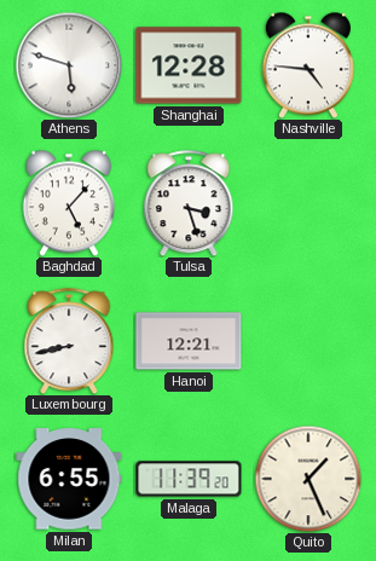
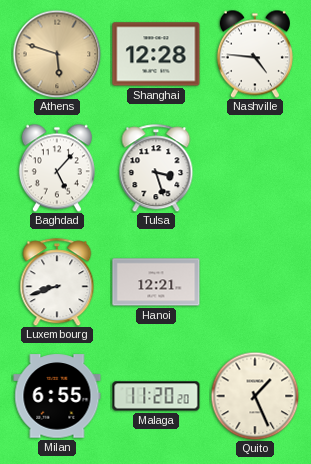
Athens dial: white -> champagne
Luxembourg: 8:43 -> 8:42
Malaga: 11:39 -> 11:20
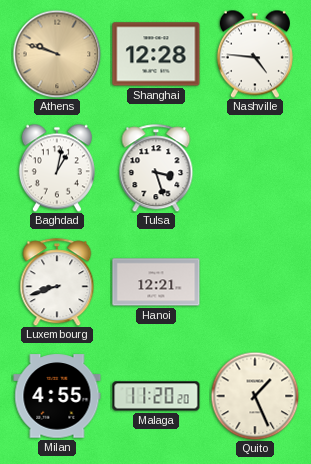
Athens: 5:48 -> 9:48
Baghdad: 5:07 -> 1:02
Milan: 6:55 -> 4:55
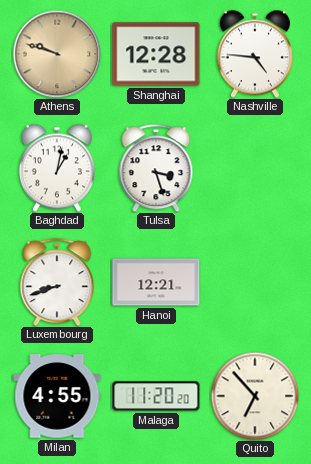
Quito: 1:26 -> 6:53
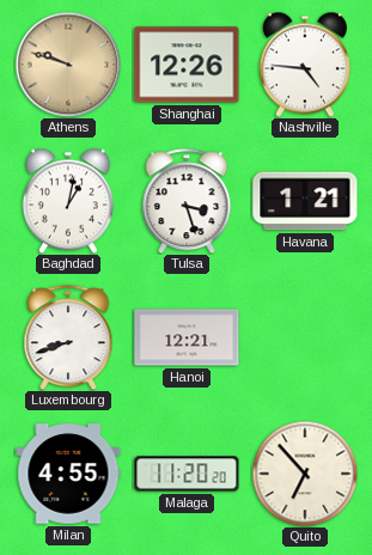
Shanghai: 12:28 -> 12:26
Havana: none -> 1:21
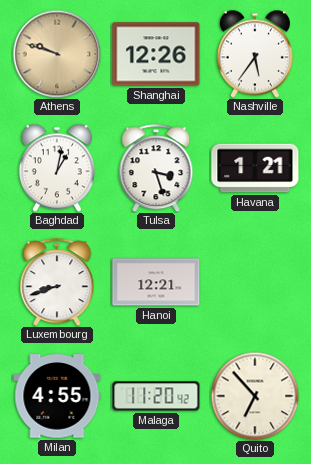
Nashville: 4:46 -> 5:36
Malaga: 11:20:20 -> 11:20:42
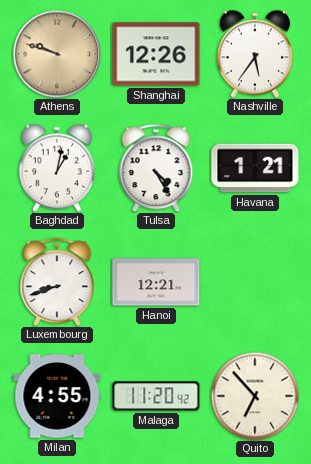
Tulsa: 3:27 -> 4:25
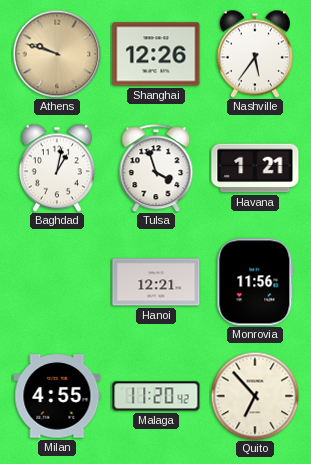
Tulsa: 4:25 -> 3:57
Luxembourg: 8:42 -> none
Monrovia: none -> 11:56
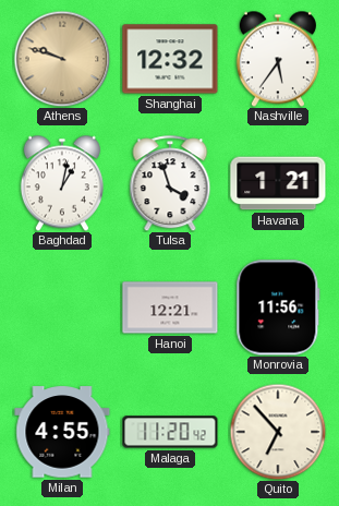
Shanghai: 12:26 -> 12:32
